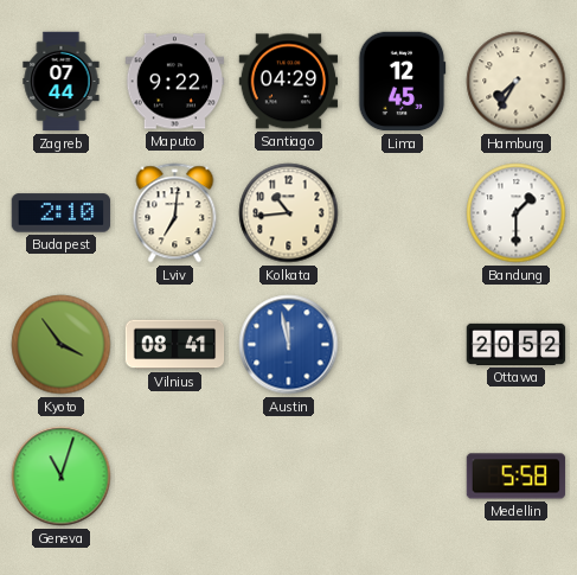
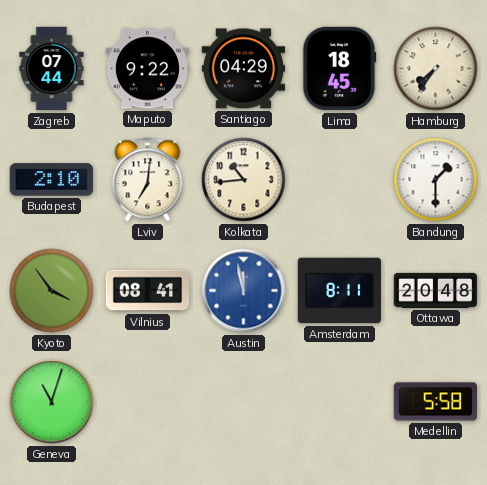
Lima: 12:45 -> 18:45
Hamburg: 7:35 -> 7:36
Amsterdam: none -> 8:11
Ottawa: 20:52 -> 20:48
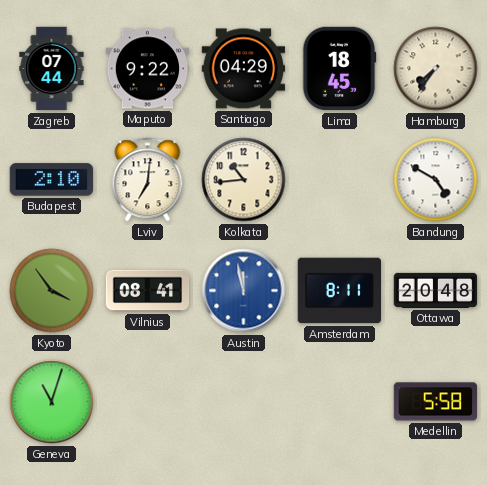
Bandung: 1:30 -> 4:50
